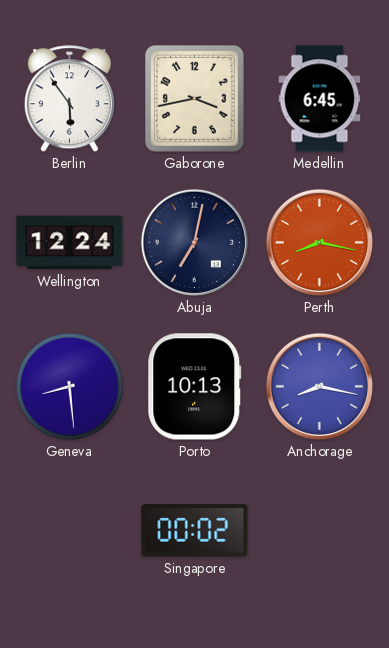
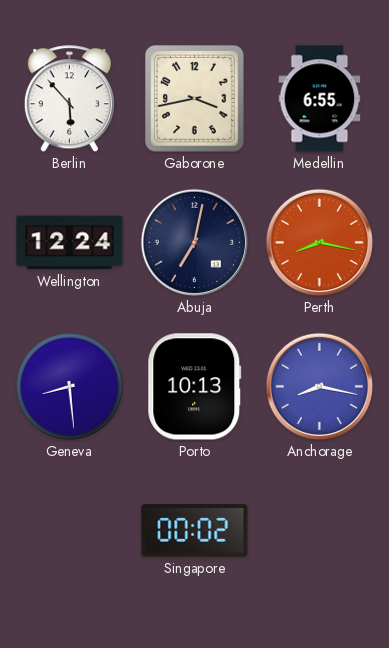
Berlin: 5:54 -> 5:53
Medellin: 6:45 -> 6:55
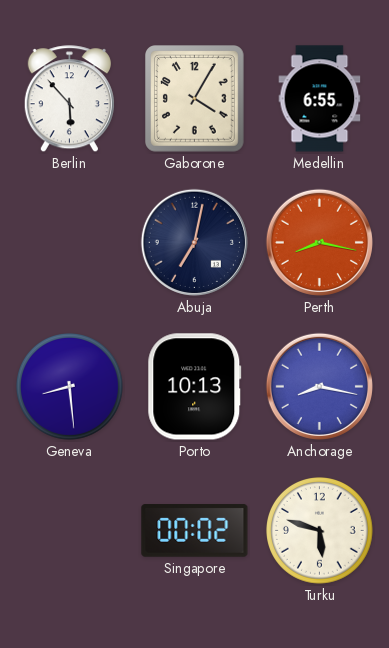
Gaborone: 3:43 -> 4:05
Wellington: 12:24 -> none
Turku: none -> 5:48
